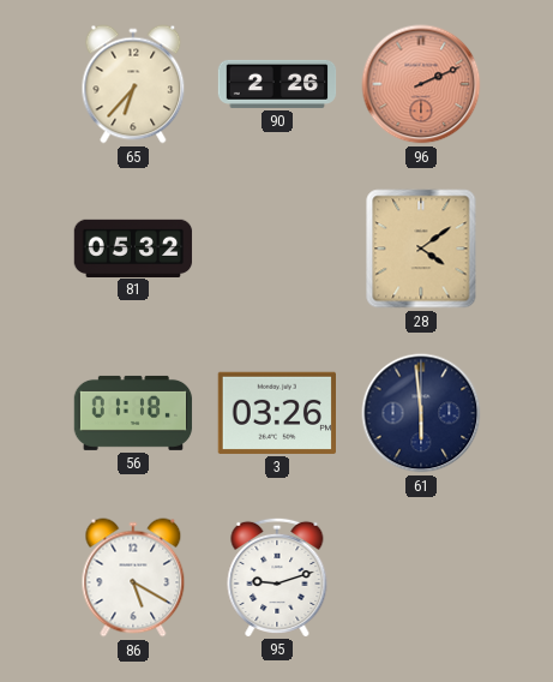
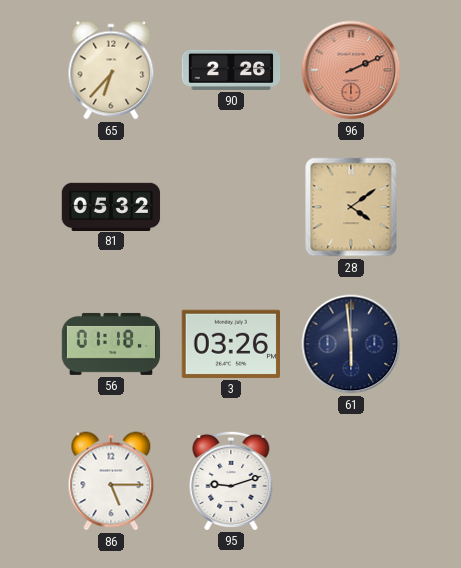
86: 5:20 -> 5:15
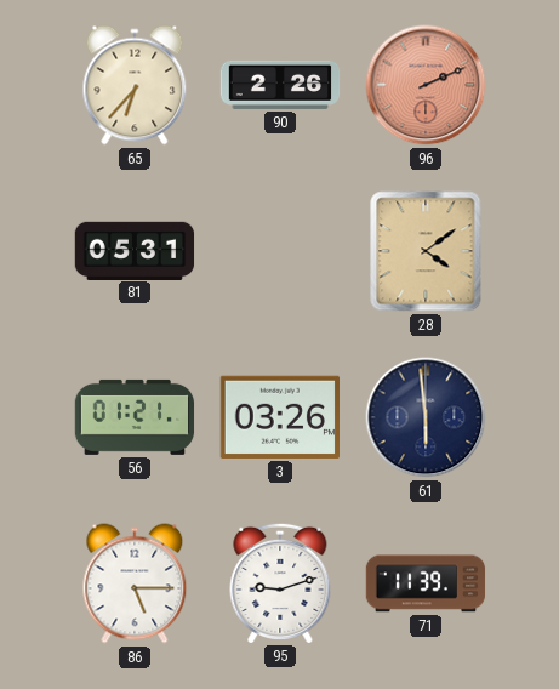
81: 05:32 -> 05:31
56: 01:18 -> 01:21
71: none -> 11:39
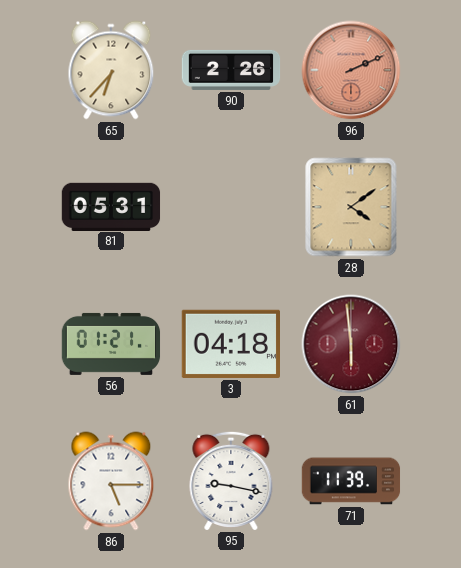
3: 03:26 -> 04:18
61 dial: navy -> burgundy
95: 9:12 -> 9:17
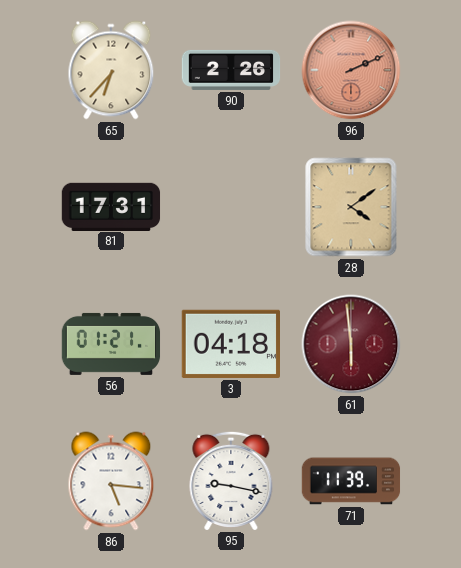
81: 05:31 -> 17:31
86: 5:15 -> 5:16
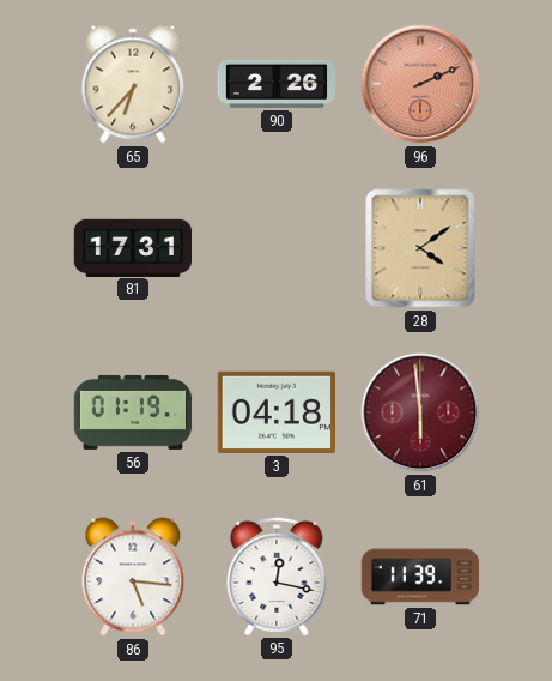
56: 01:21 -> 01:19
95: 9:17 -> 12:17
